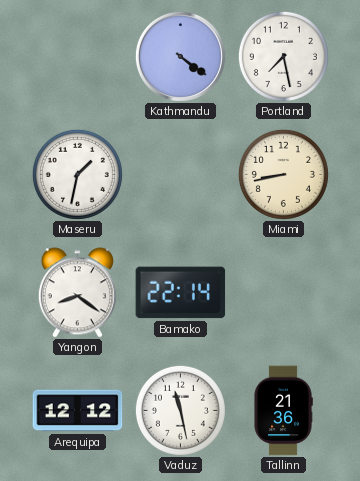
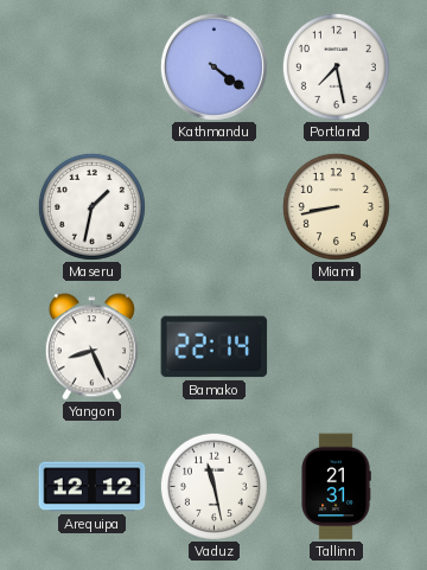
Yangon: 8:21 -> 8:26
Tallinn: 21:36 -> 21:31
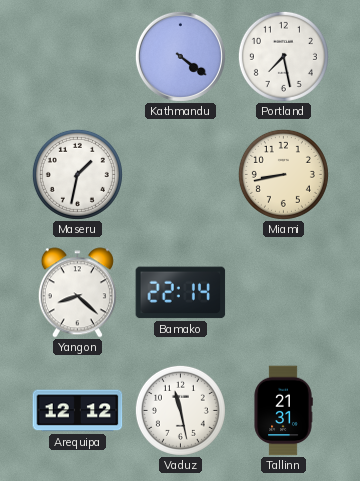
Yangon: 8:26 -> 8:22
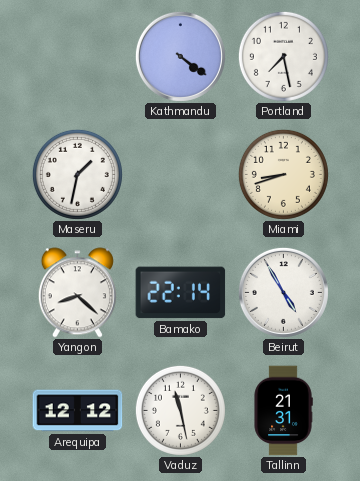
Miami: 8:43 -> 8:42
Beirut: none -> 4:55
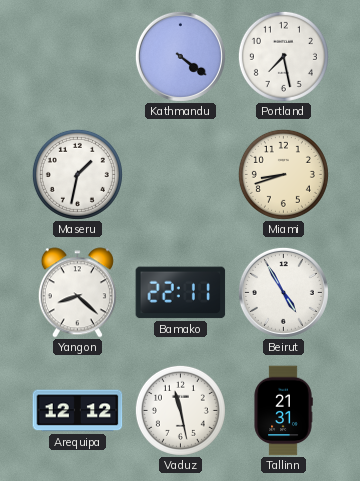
Bamako: 22:14 -> 22:11
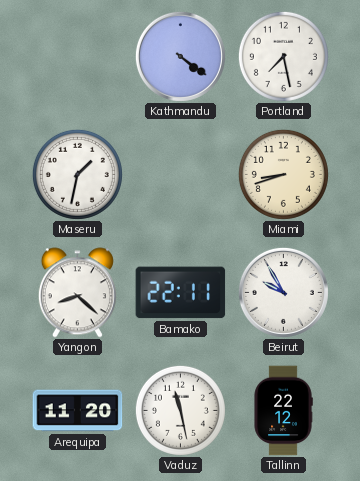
Beirut: 4:55 -> 9:55
Arequipa: 12:12 -> 11:20
Tallinn: 21:31 -> 22:12
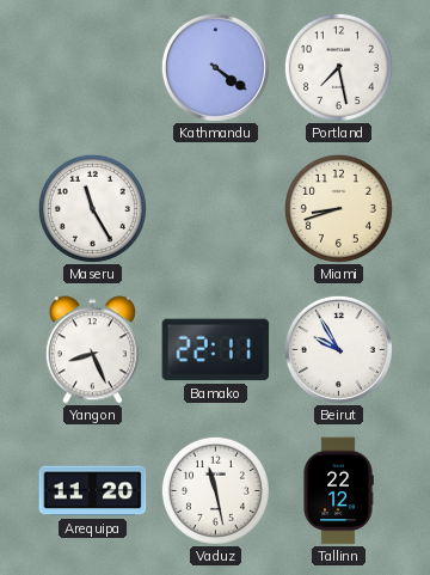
Maseru: 1:32 -> 11:25
Yangon: 8:22 -> 8:26
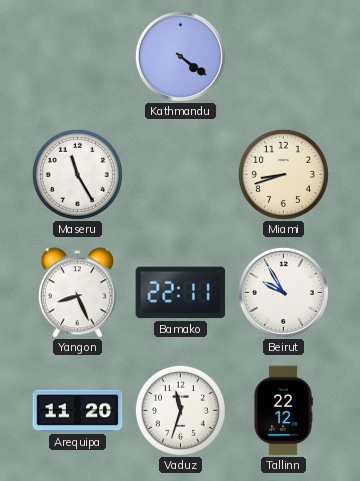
Portland: 7:28 -> none
Vaduz: 11:28 -> 11:33
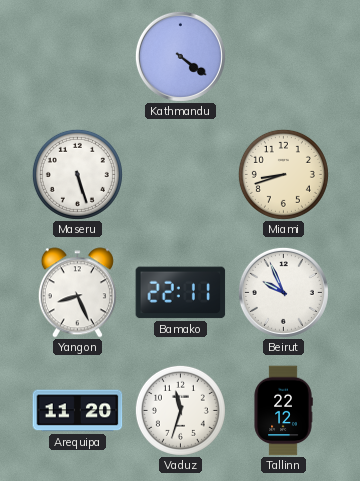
Maseru: 11:25 -> 5:27
Beirut: 9:55 -> 9:56
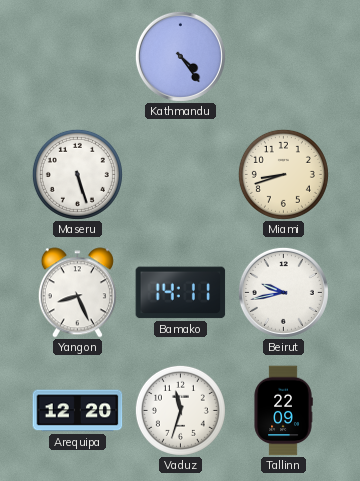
Kathmandu: 4:21 -> 4:24
Bamako: 22:11 -> 14:11
Beirut: 9:56 -> 9:43
Arequipa: 11:20 -> 12:20
Tallinn: 22:12 -> 22:09
